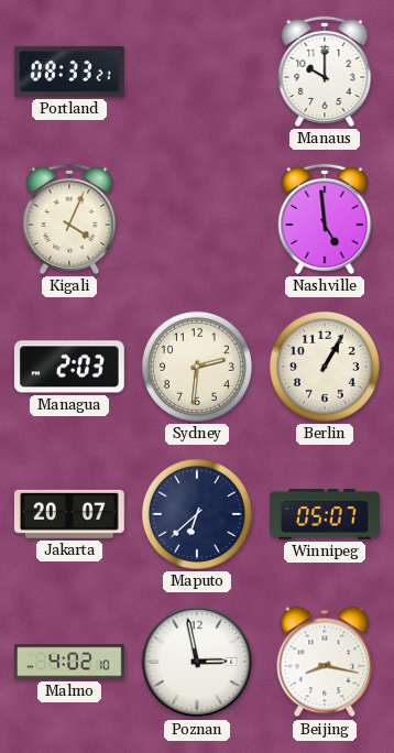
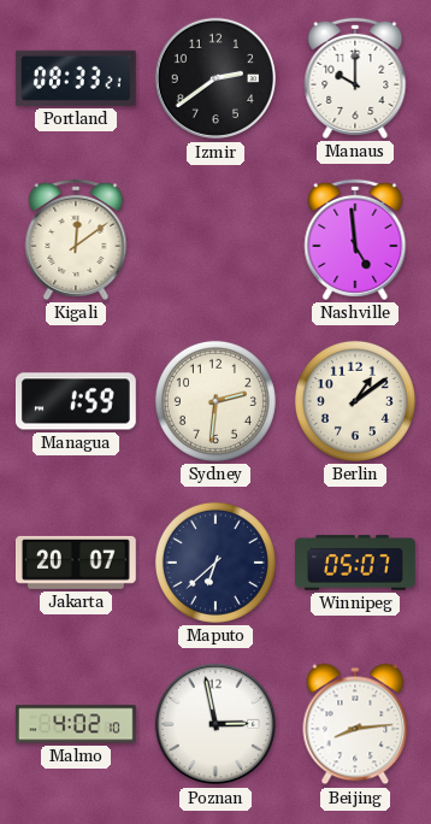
Izmir: none -> 2:39
Kigali: 4:04 -> 12:09
Managua: 2:03 -> 1:59
Berlin: 1:05 -> 1:09
Beijing: 8:17 -> 8:14
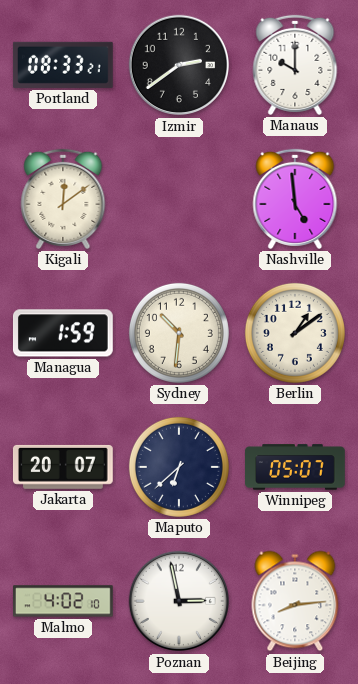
Sydney: 2:31 -> 10:31
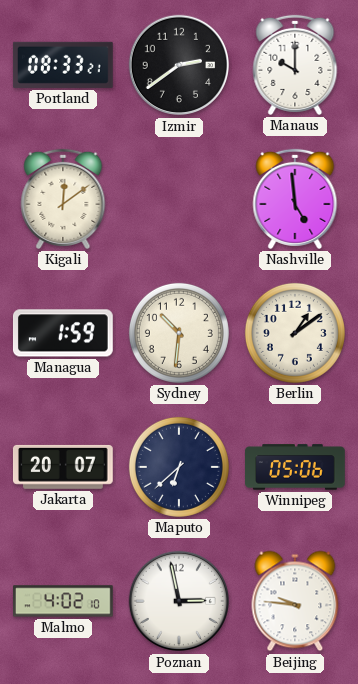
Winnipeg: 05:07 -> 05:06
Beijing: 8:14 -> 9:46
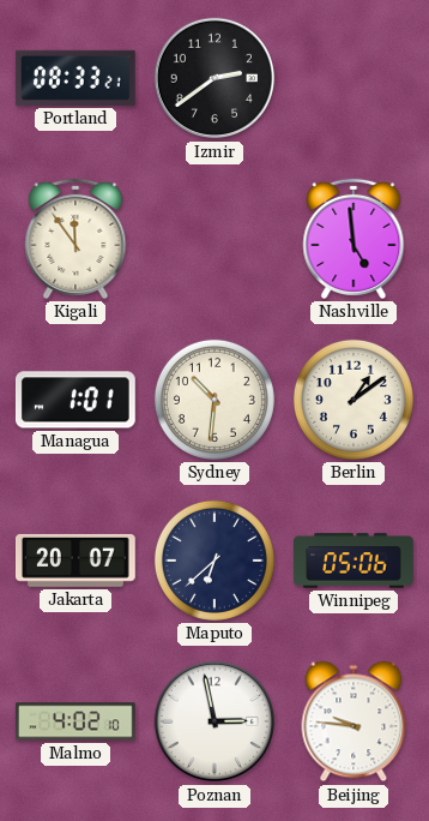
Manaus: 10:00 -> none
Kigali: 12:09 -> 11:54
Managua: 1:59 -> 1:01
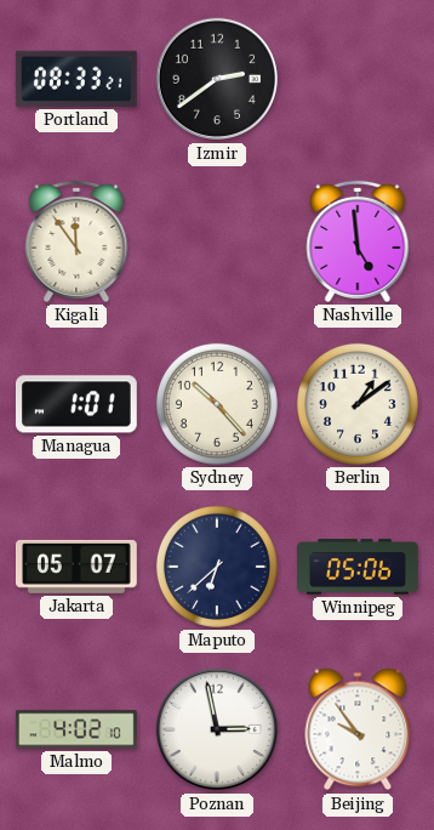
Sydney: 10:31 -> 10:23
Jakarta: 20:07 -> 05:07
Beijing: 9:46 -> 9:54
